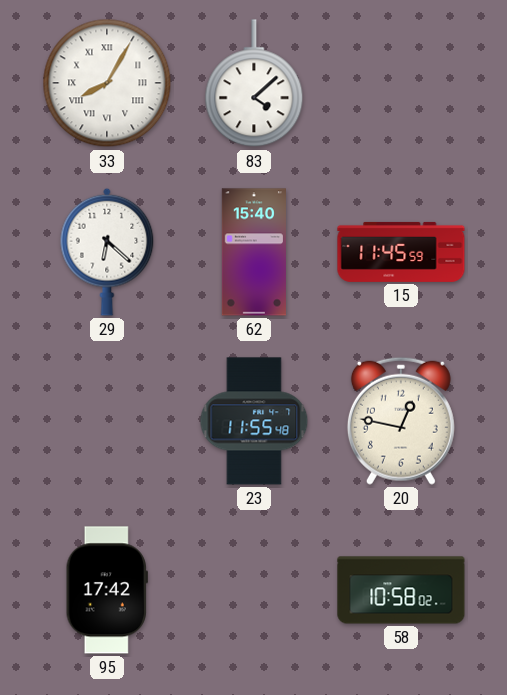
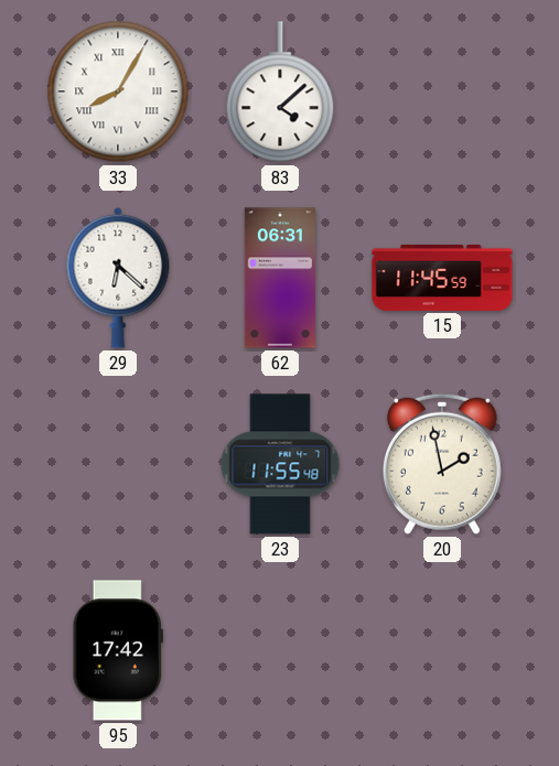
62: 15:40 -> 06:31
20: 12:47 -> 1:58
58: 10:58 -> none
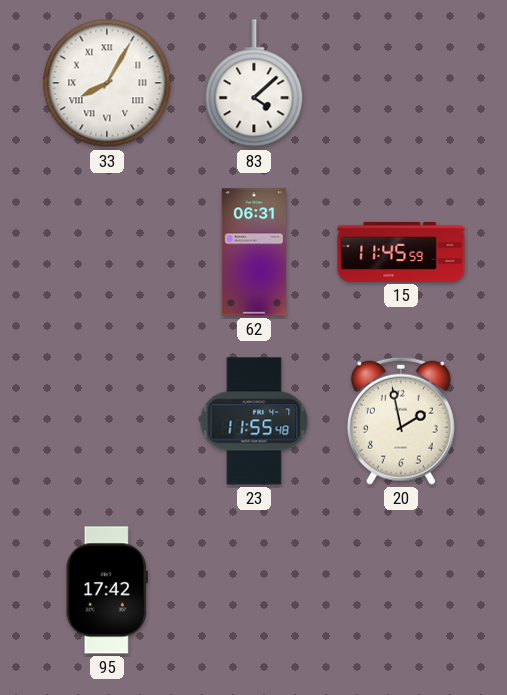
29: 6:22 -> none
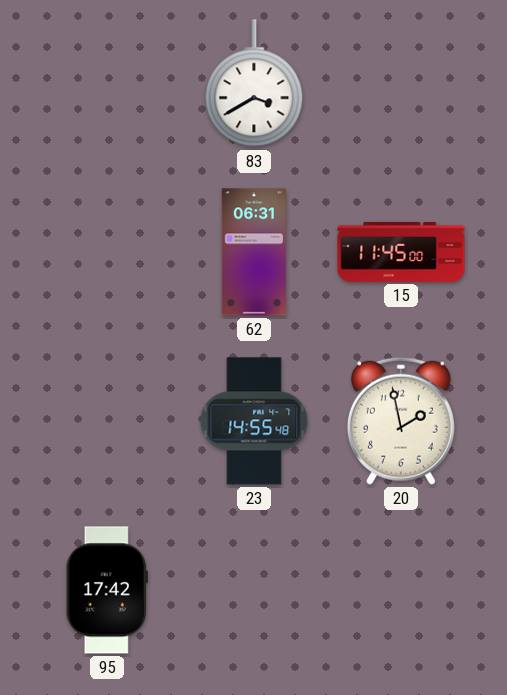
33: 8:05 -> none
83: 4:08 -> 3:40
15: 11:45:59 -> 11:45:00
23: 11:55 -> 14:55
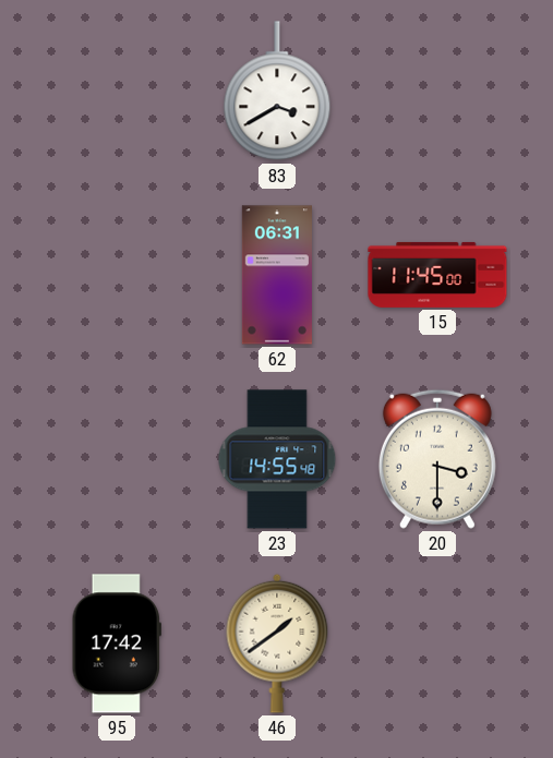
20: 1:58 -> 3:30
46: none -> 1:39
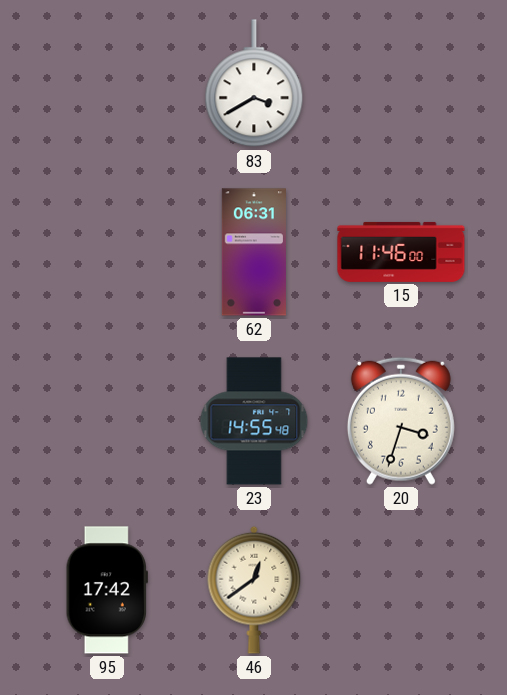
15: 11:45 -> 11:46
20: 3:30 -> 3:33
46: 1:39 -> 12:39
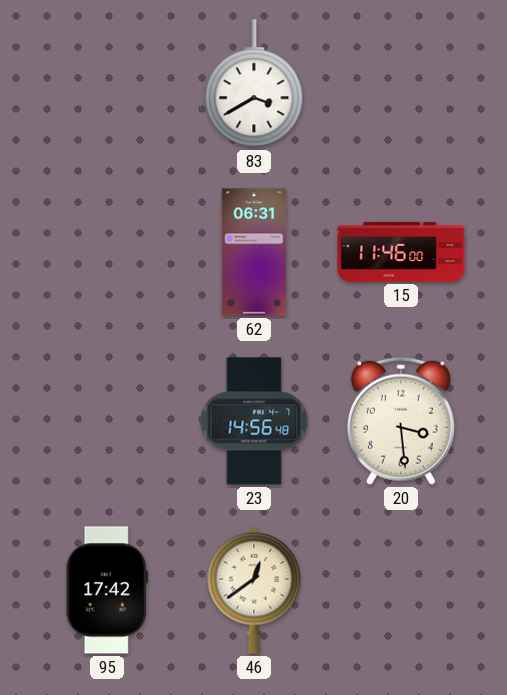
23: 14:55 -> 14:56
20: 3:33 -> 3:29
